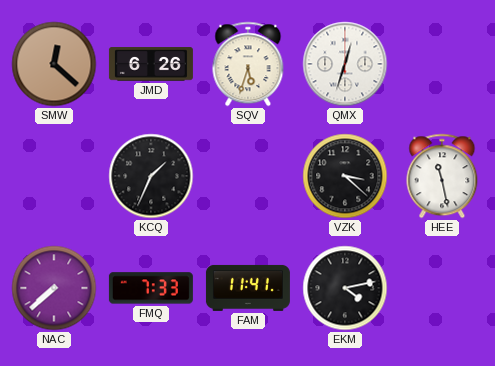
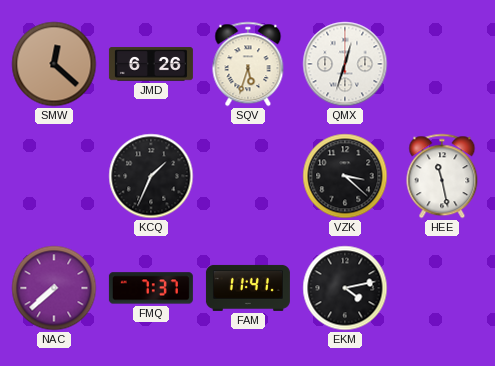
FMQ: 7:33 -> 7:37
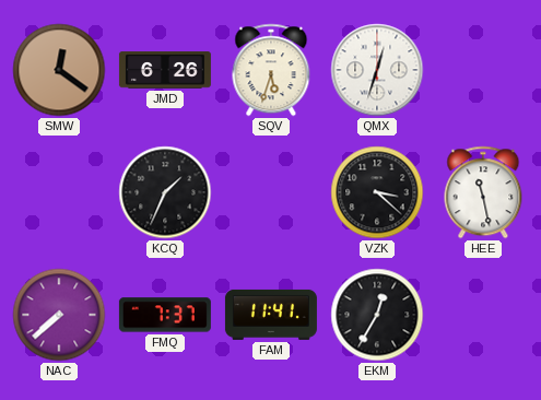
SMW: 12:22 -> 12:21
EKM: 4:13 -> 12:35
